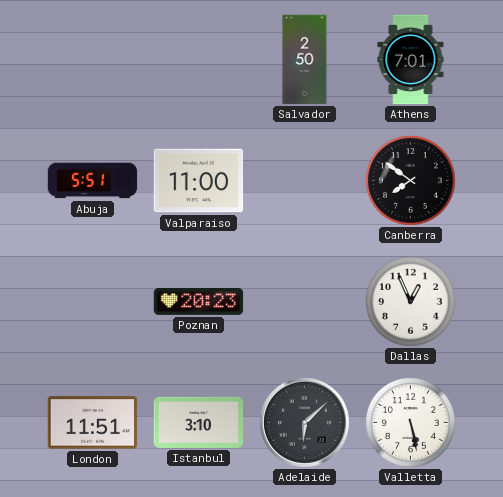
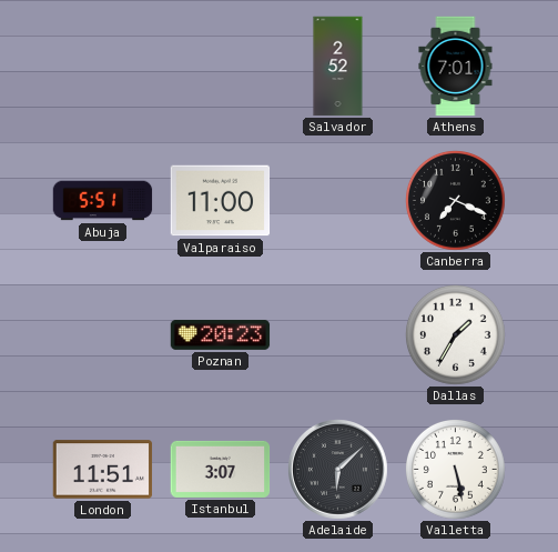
Salvador: 2:50 -> 2:52
Canberra: 7:51 -> 7:19
Dallas: 12:56 -> 1:35
Istanbul: 3:10 -> 3:07
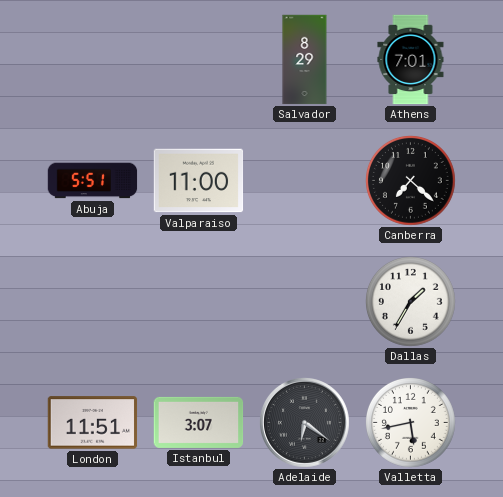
Salvador: 2:52 -> 8:29
Canberra: 7:19 -> 7:22
Poznan: 20:23 -> none
Adelaide: 6:08 -> 6:21
Valletta: 5:28 -> 5:43
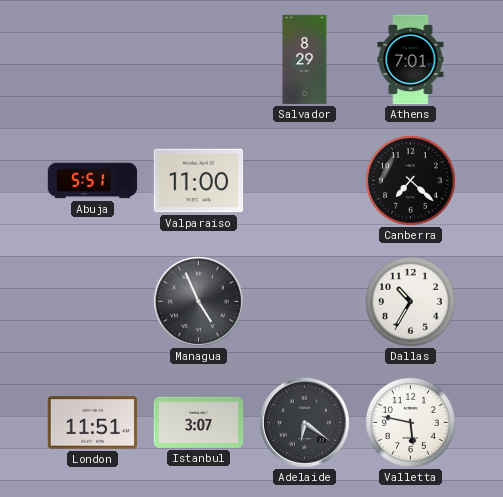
Managua: none -> 4:56
Dallas: 1:35 -> 10:35
Valletta: 5:43 -> 5:47
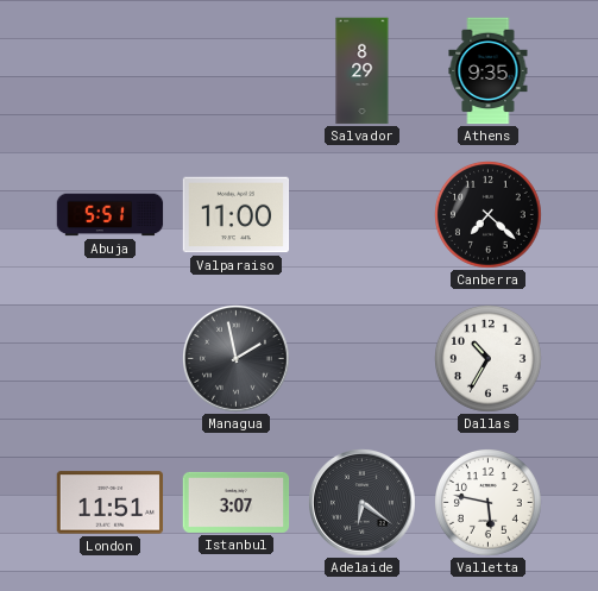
Athens: 7:01 -> 9:35
Managua: 4:56 -> 1:58
